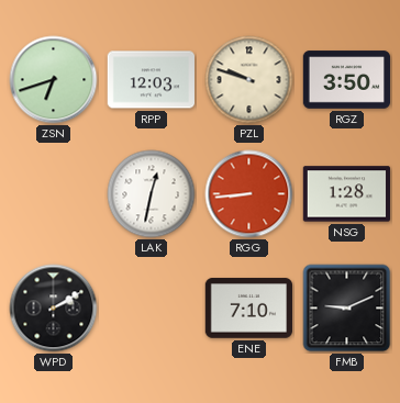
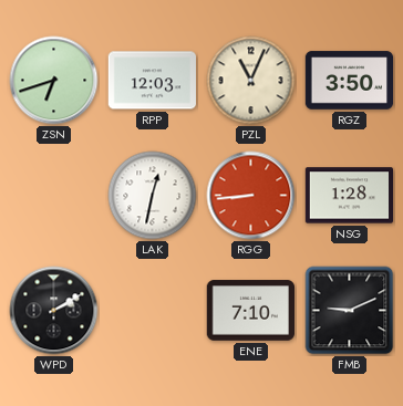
PZL: 9:48 -> 11:04
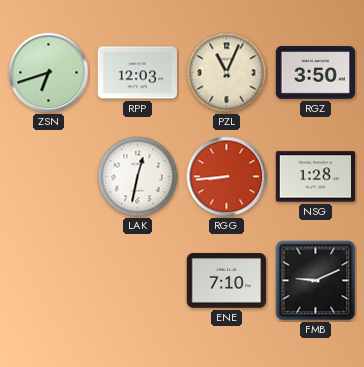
WPD: 2:10 -> none
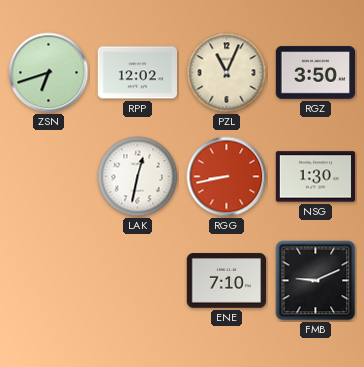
RPP: 12:03 -> 12:02
RGG: 8:44 -> 8:43
NSG: 1:28 -> 1:30
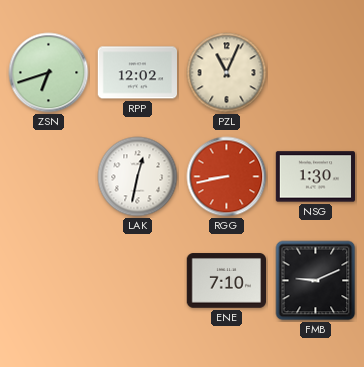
RGZ: 3:50 -> none
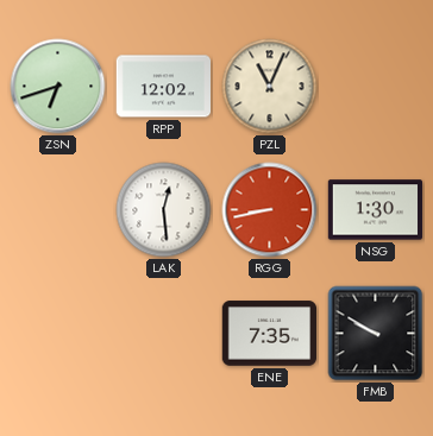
LAK: 12:32 -> 12:29
ENE: 7:10 -> 7:35
FMB: 9:11 -> 9:50
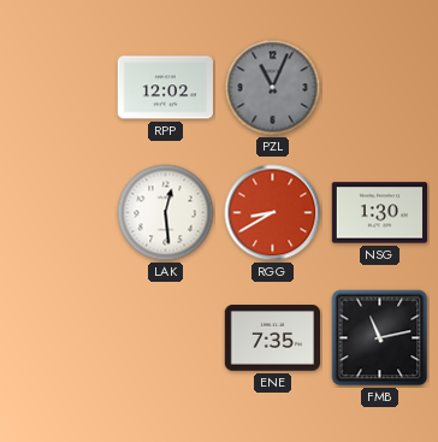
ZSN: 6:42 -> none
PZL dial: cream -> grey
RGG: 8:43 -> 8:40
FMB: 9:50 -> 11:13
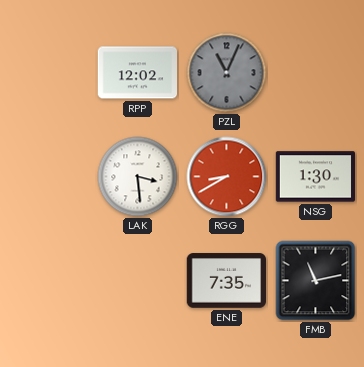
LAK: 12:29 -> 3:29
